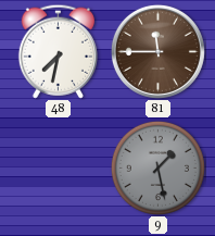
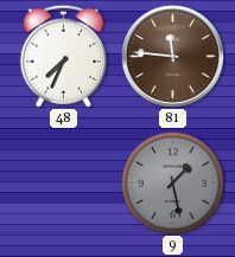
48: 7:32 -> 7:34
81: 11:45 -> 11:46
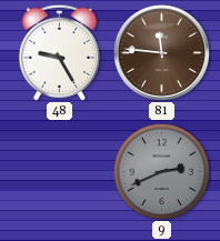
48: 7:34 -> 9:25
9: 1:28 -> 2:41
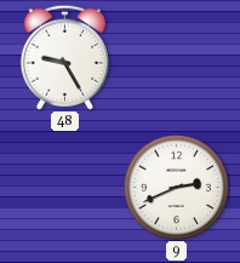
81: 11:46 -> none
9 dial: grey -> white
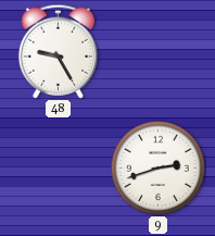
9: 2:41 -> 2:42
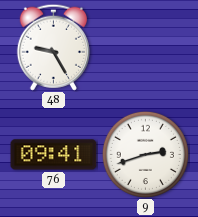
76: none -> 09:41
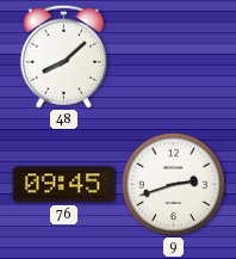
48: 9:25 -> 8:08
76: 09:41 -> 09:45
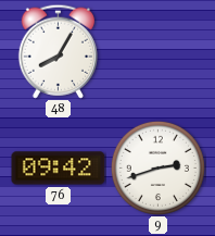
48: 8:08 -> 8:05
76: 09:45 -> 09:42
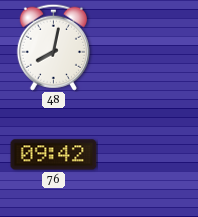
48: 8:05 -> 8:02
9: 2:42 -> none
